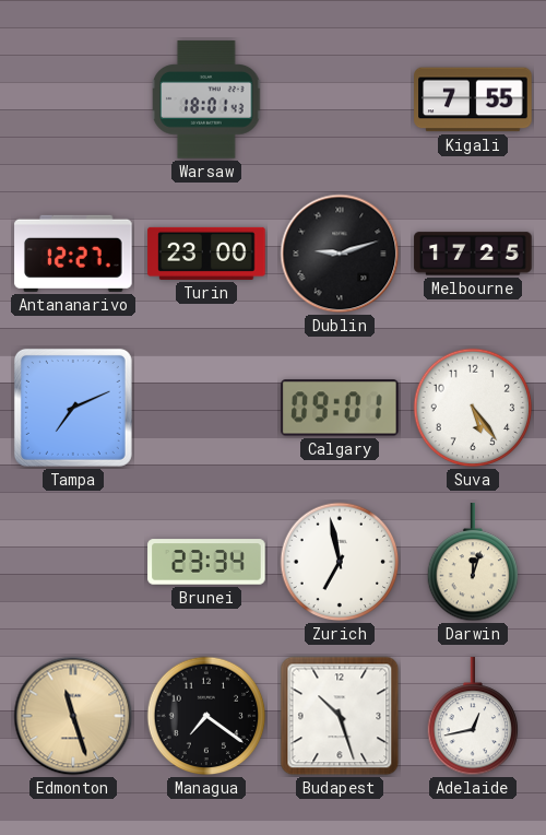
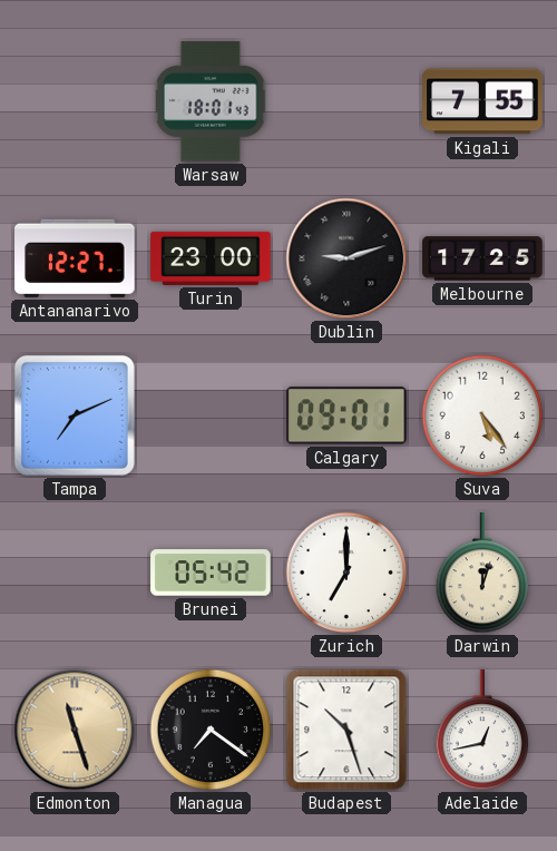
Brunei: 23:34 -> 05:42
Zurich: 6:58 -> 7:00
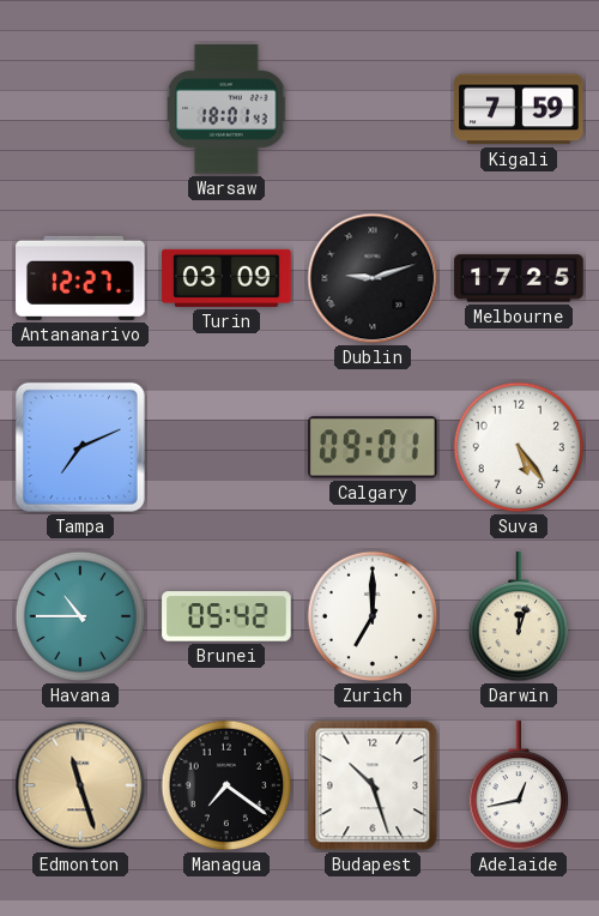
Kigali: 7:55 -> 7:59
Turin: 23:00 -> 03:09
Havana: none -> 10:45
